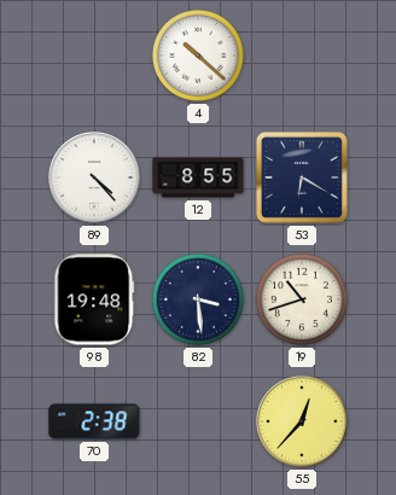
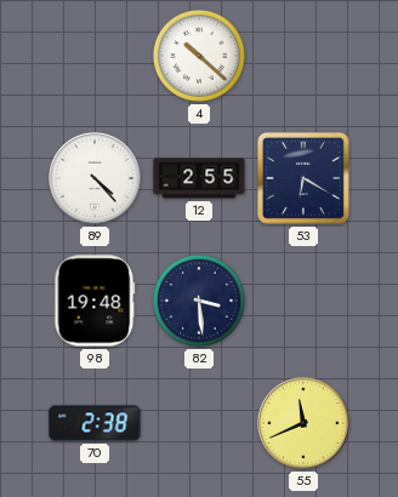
12: 8:55 -> 2:55
19: 10:42 -> none
55: 12:37 -> 11:41
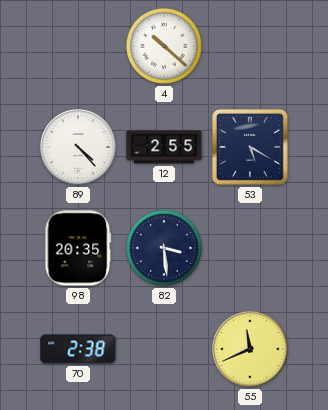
53: 6:20 -> 5:20
98: 19:48 -> 20:35
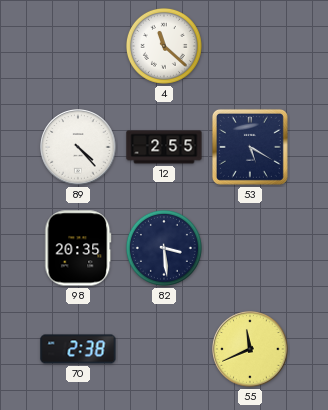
4: 10:22 -> 11:22
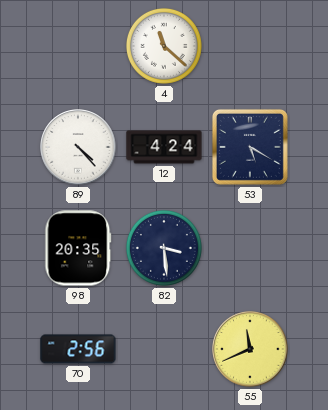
12: 2:55 -> 4:24
70: 2:38 -> 2:56
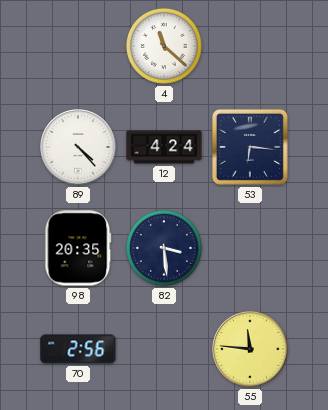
53: 5:20 -> 6:16
55: 11:41 -> 11:46
